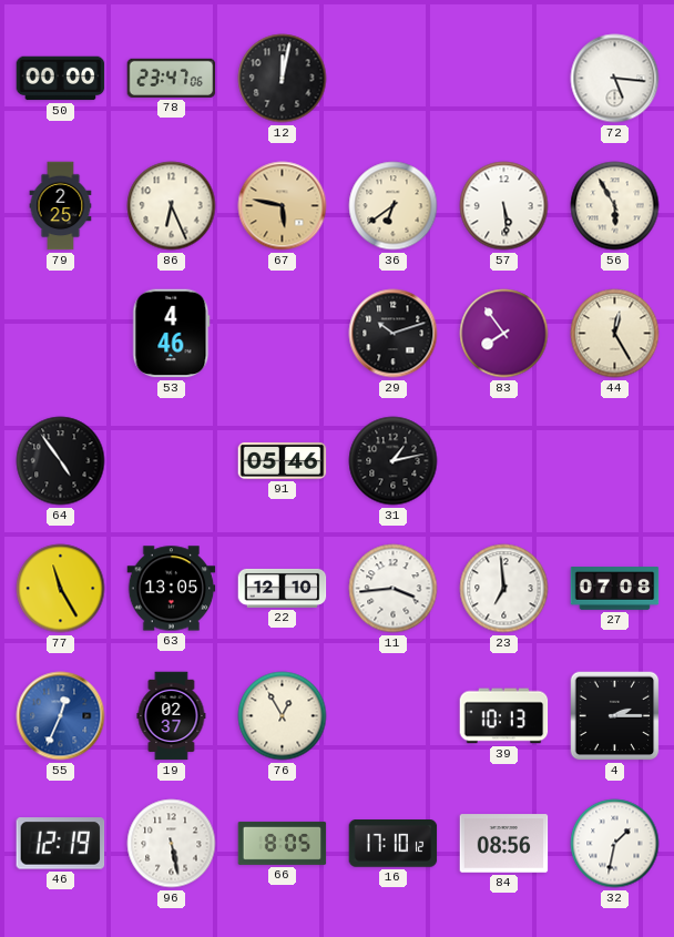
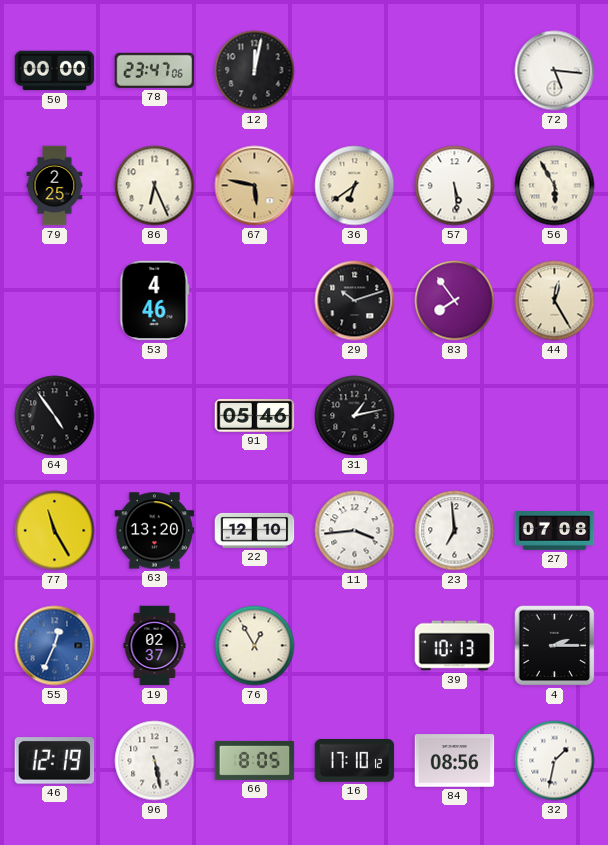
63: 13:05 -> 13:20
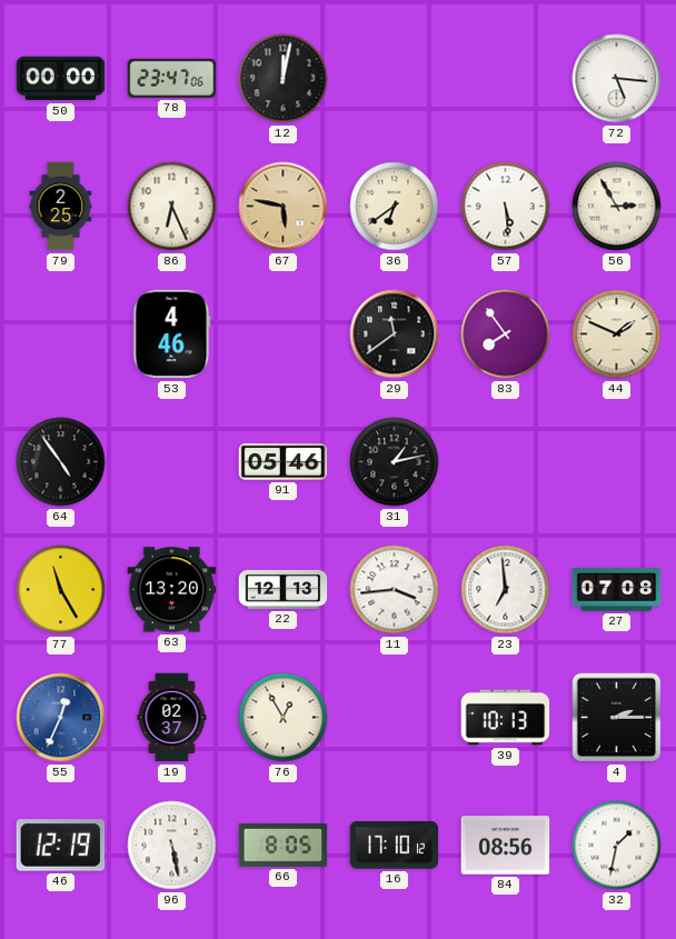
56: 5:55 -> 2:55
29: 10:12 -> 11:39
44: 12:25 -> 1:49
22: 12:10 -> 12:13
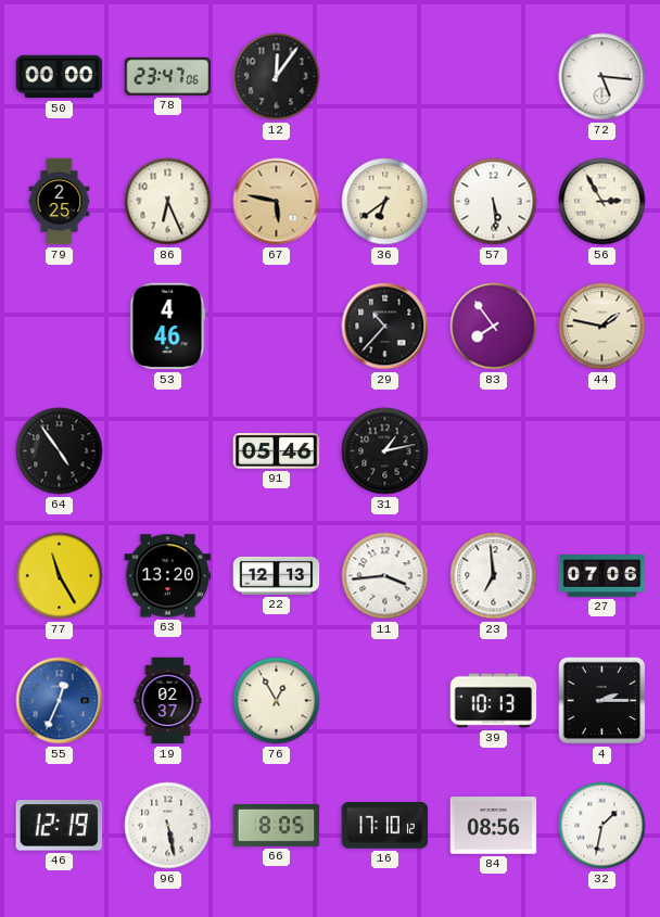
12: 12:02 -> 12:06
29: 11:39 -> 10:37
44: 1:49 -> 1:47
27: 07:08 -> 07:06
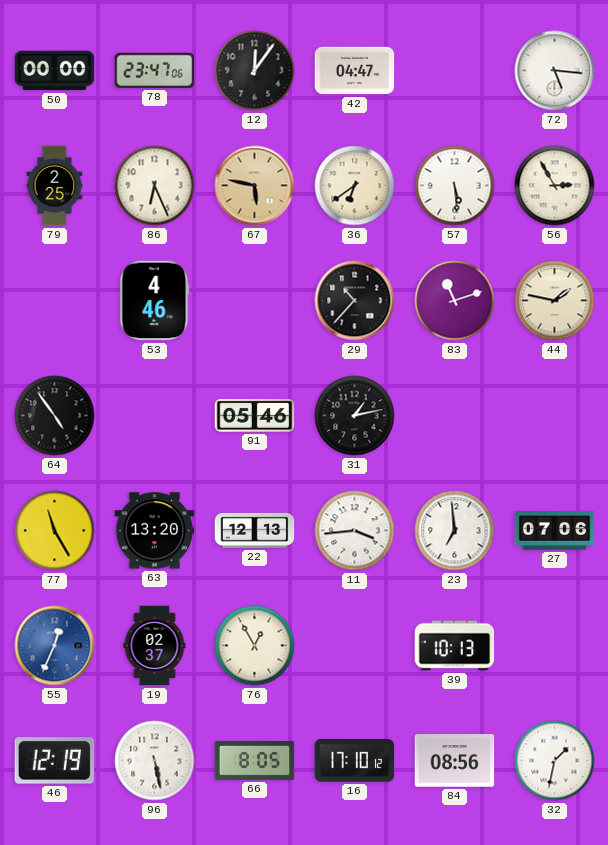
42: none -> 04:47
83: 7:54 -> 11:12
4: 2:15 -> none
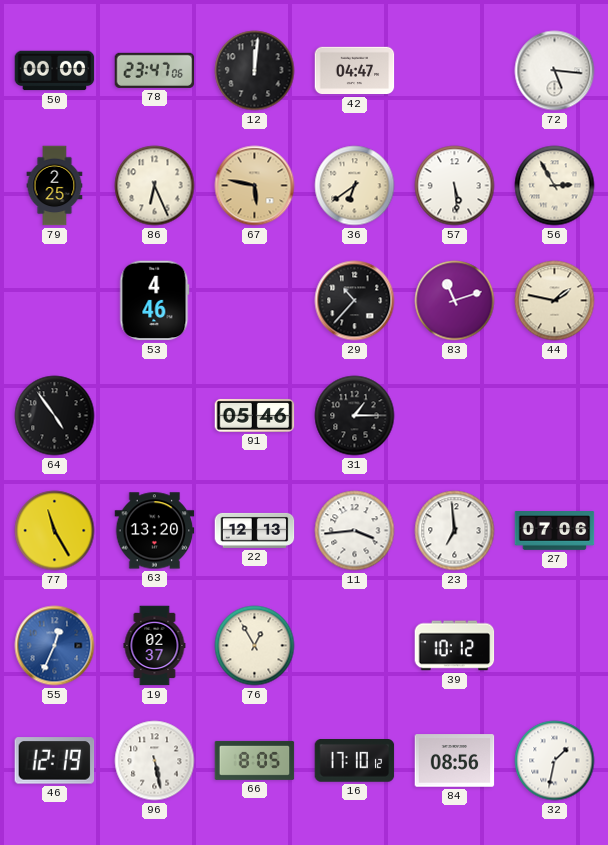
12: 12:06 -> 12:01
31: 1:13 -> 1:15
39: 10:13 -> 10:12
